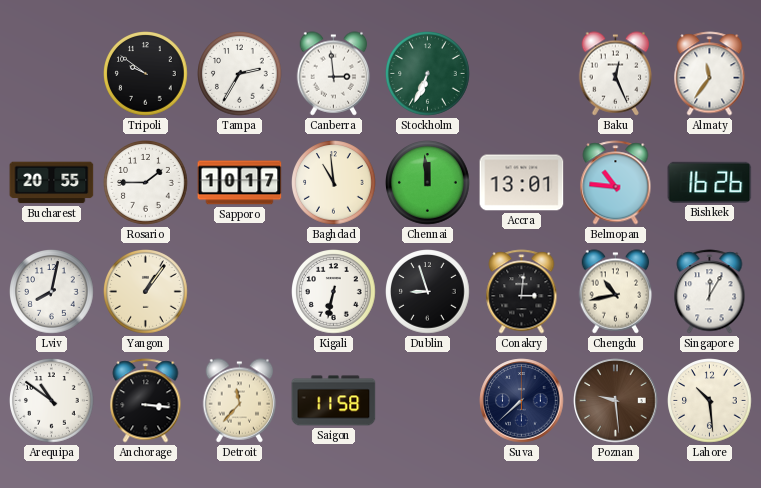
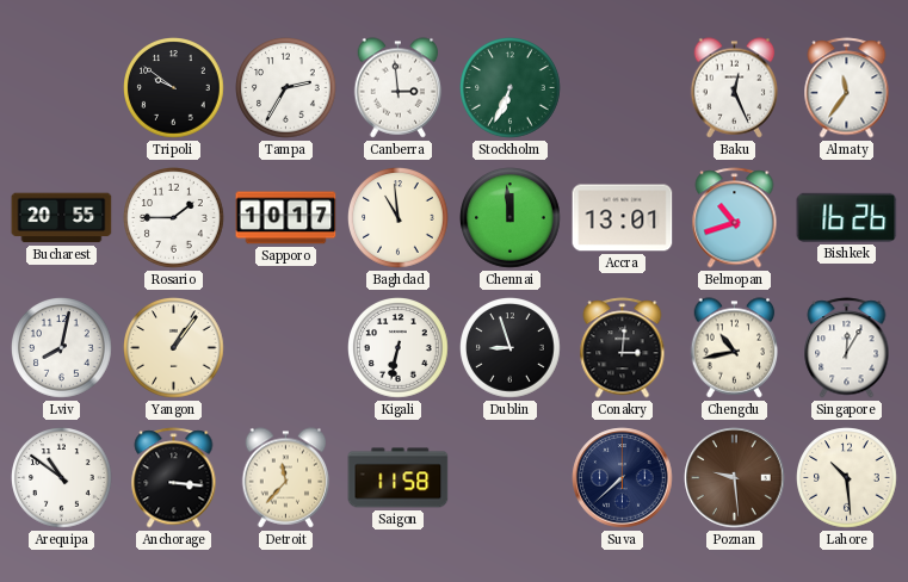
Belmopan: 10:46 -> 10:42
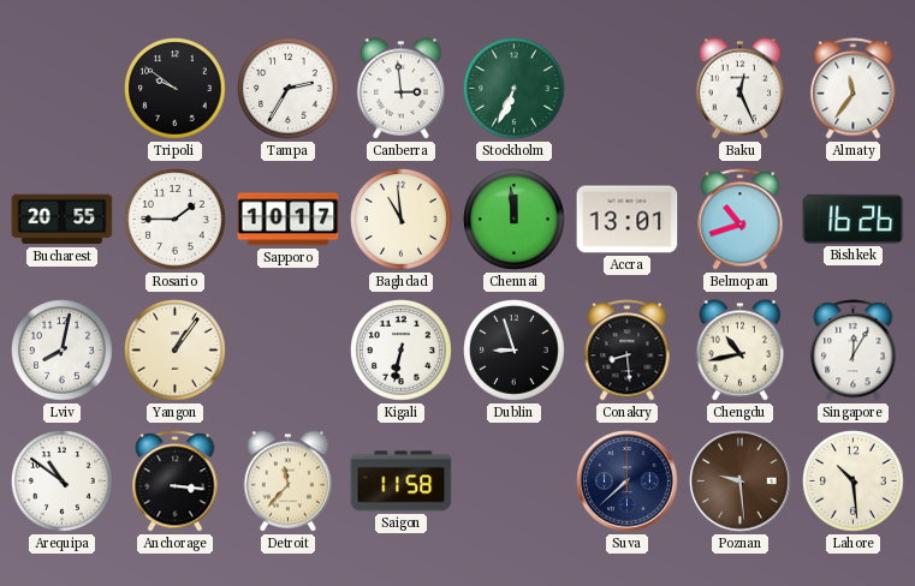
Conakry: 3:01 -> 8:29
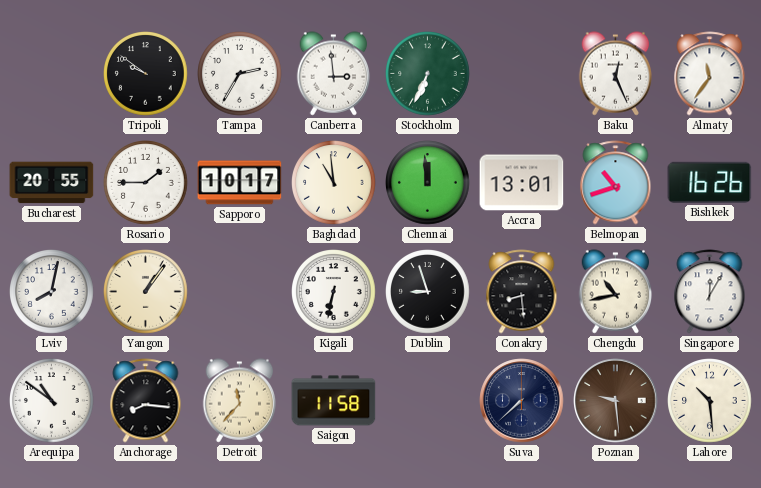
Anchorage: 3:16 -> 8:16
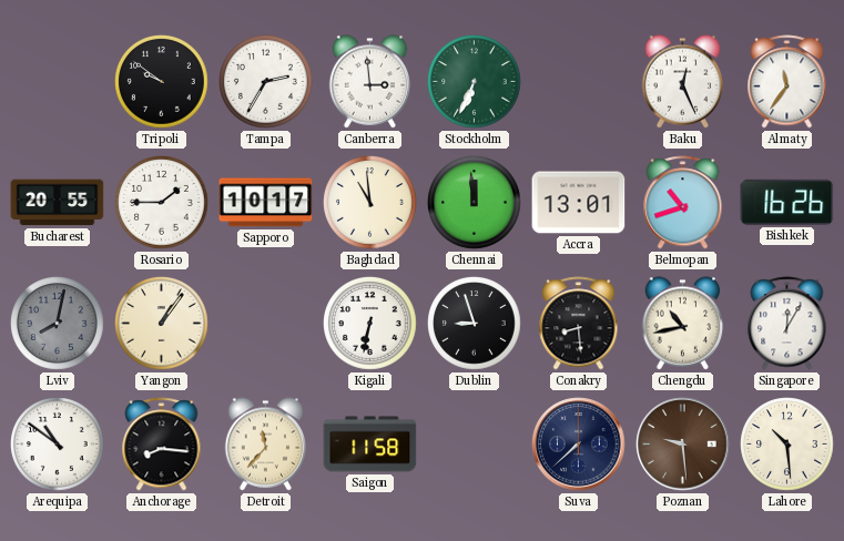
Lviv dial: white -> grey
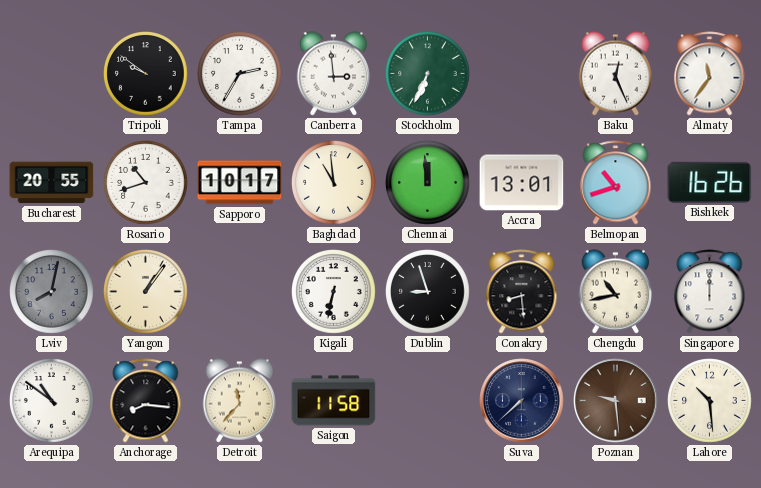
Rosario: 1:45 -> 10:42
Singapore: 12:05 -> 12:00
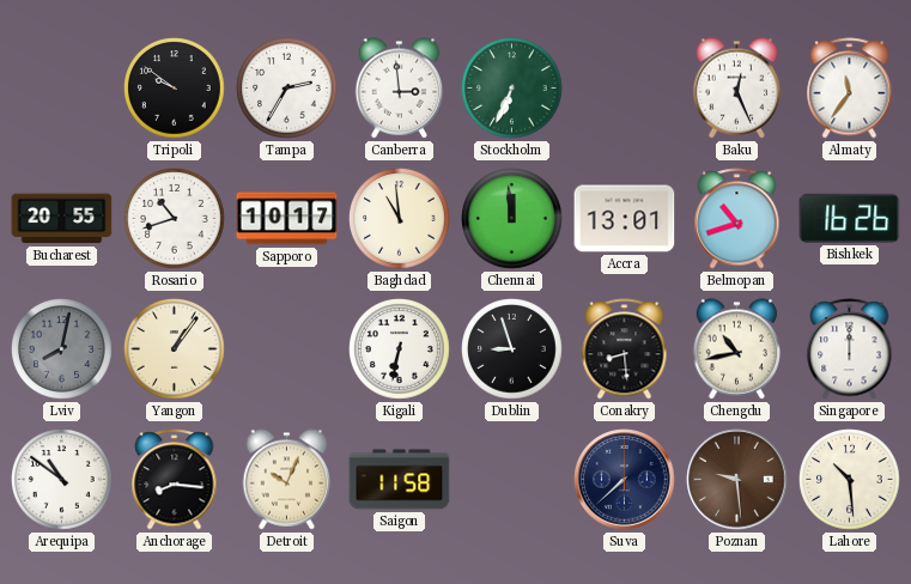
Detroit: 11:37 -> 10:04
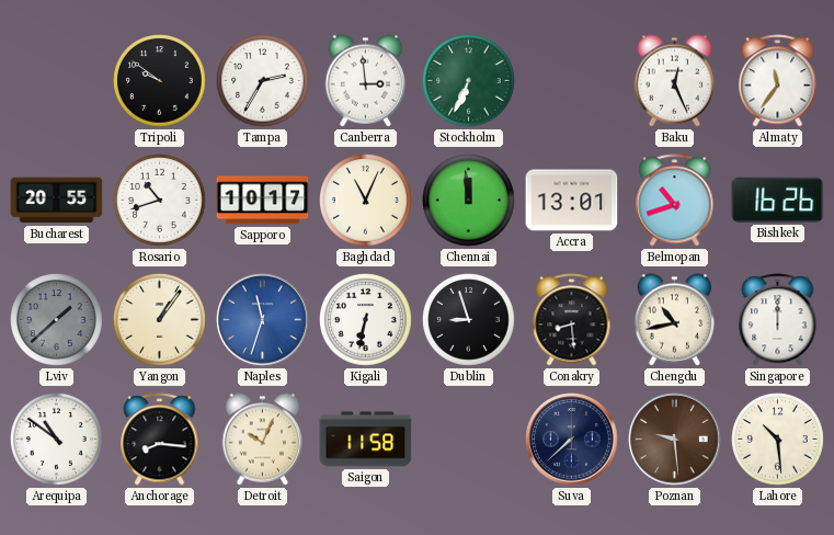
Baghdad: 10:59 -> 11:04
Lviv: 8:02 -> 1:38
Naples: none -> 11:33
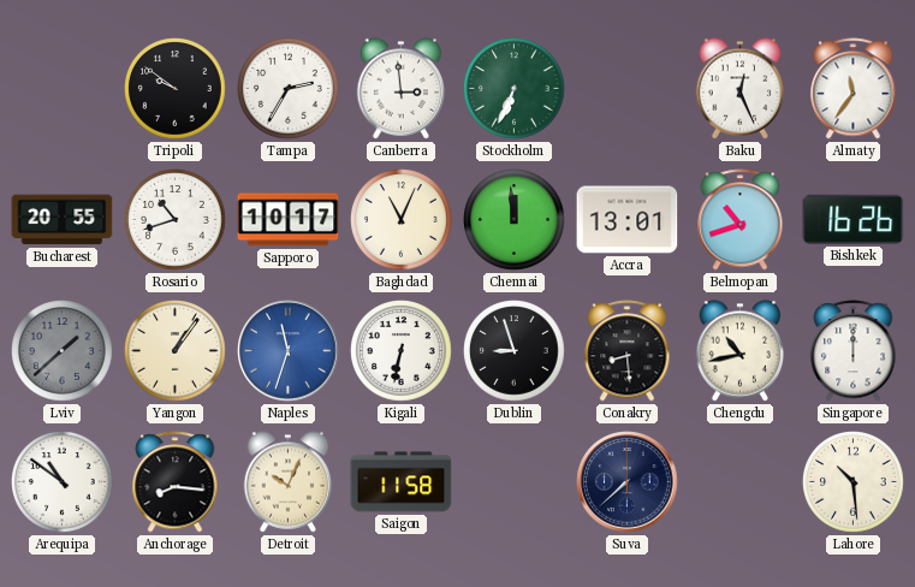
Poznan: 9:29 -> none
